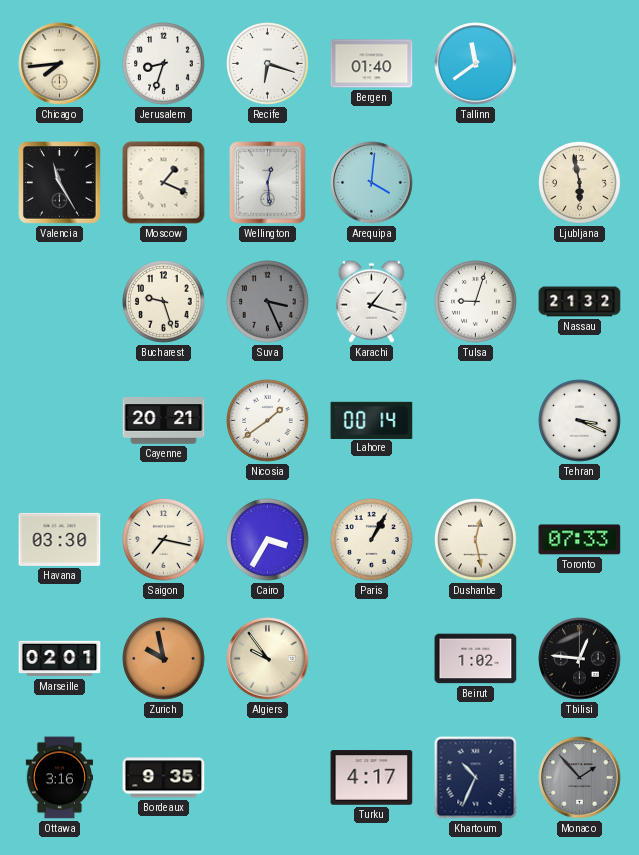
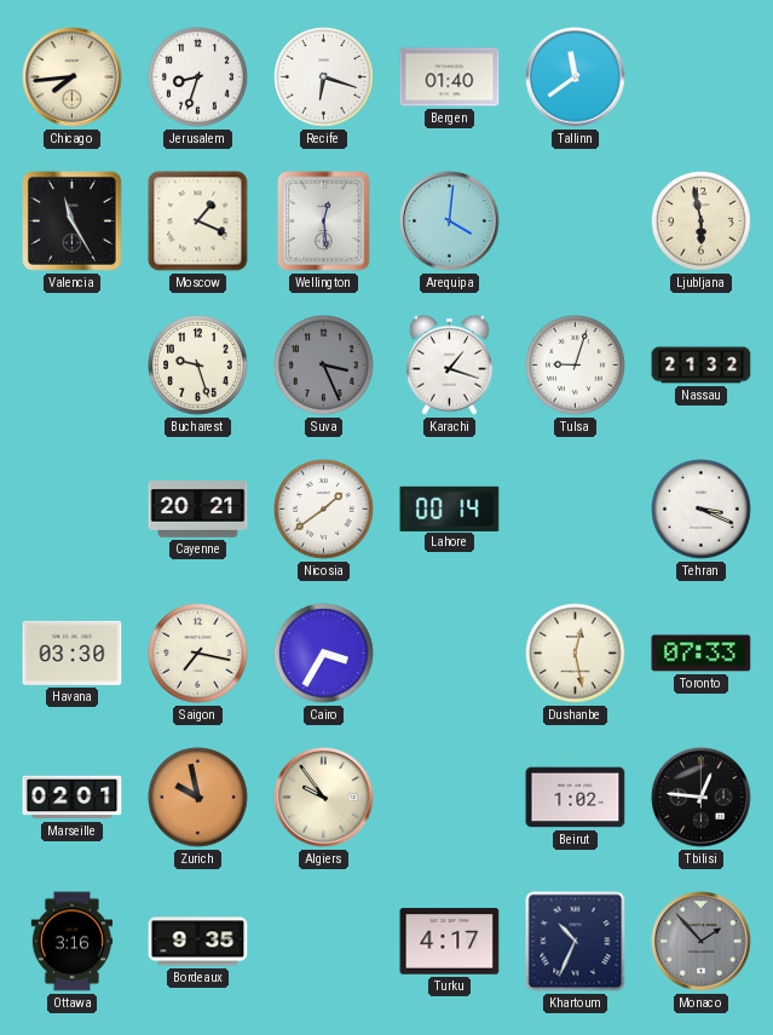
Paris: 1:05 -> none
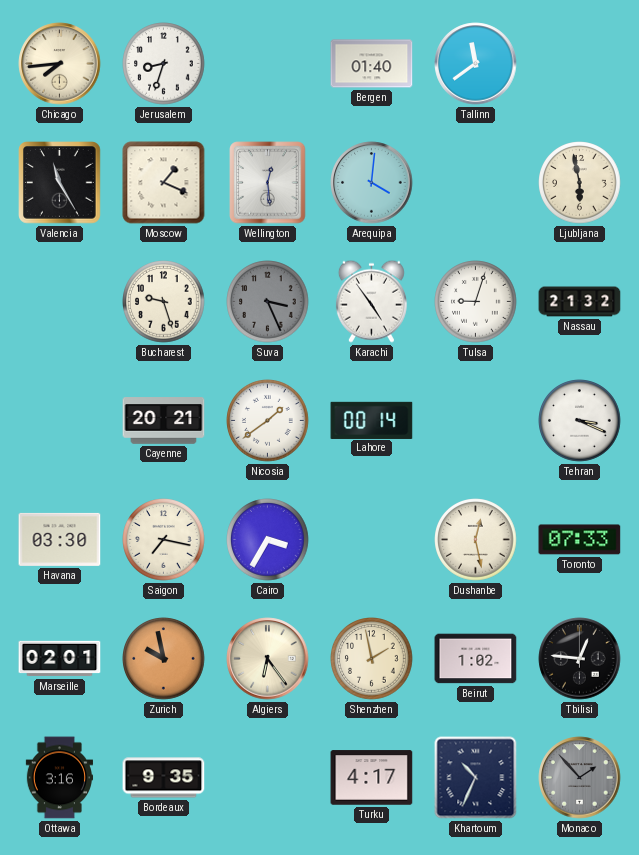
Recife: 6:18 -> none
Karachi: 1:18 -> 4:54
Algiers: 9:54 -> 6:24
Shenzhen: none -> 1:58
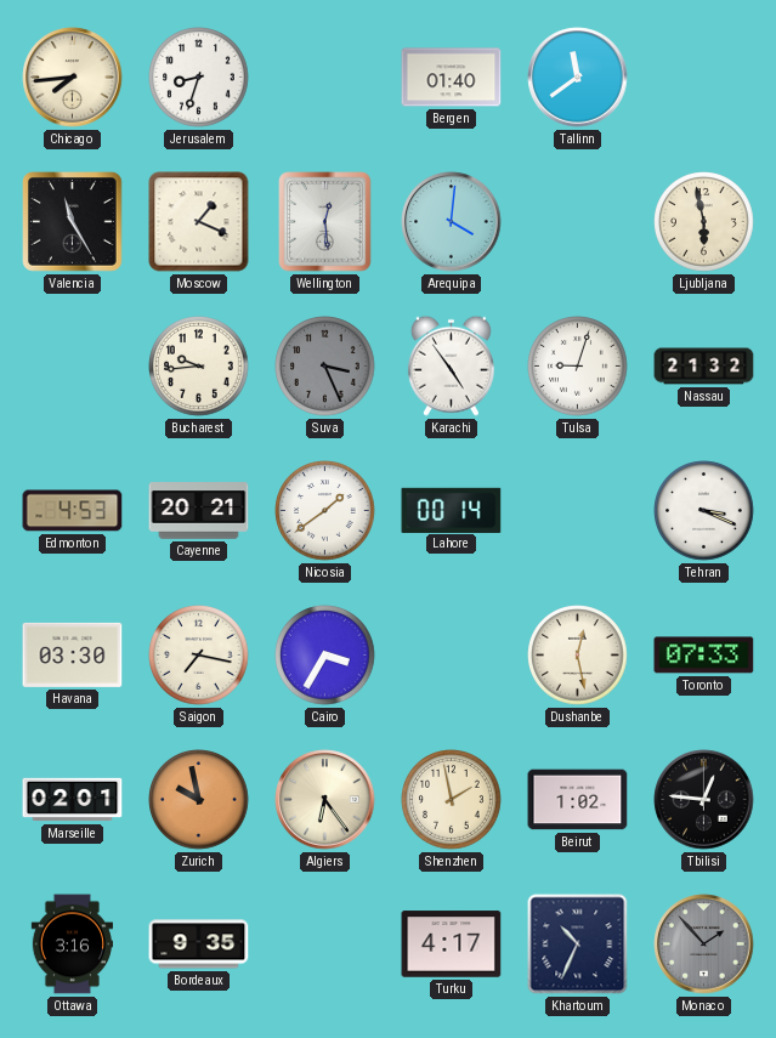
Bucharest: 9:27 -> 9:44
Edmonton: none -> 4:53
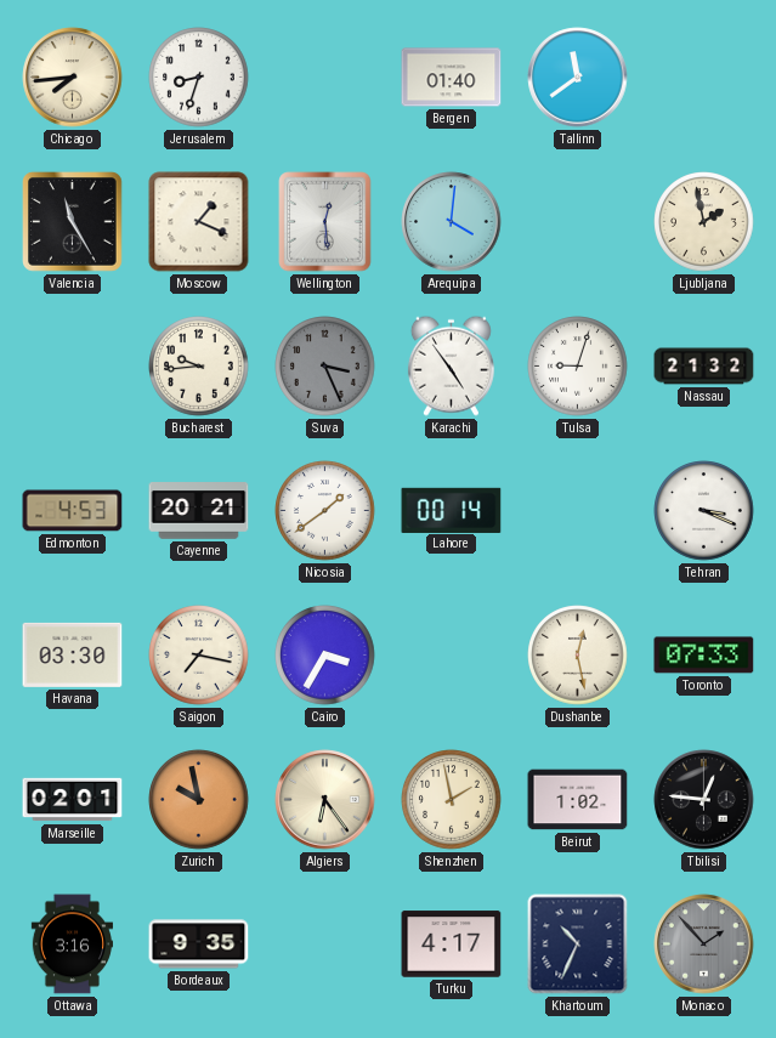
Ljubljana: 5:58 -> 1:58
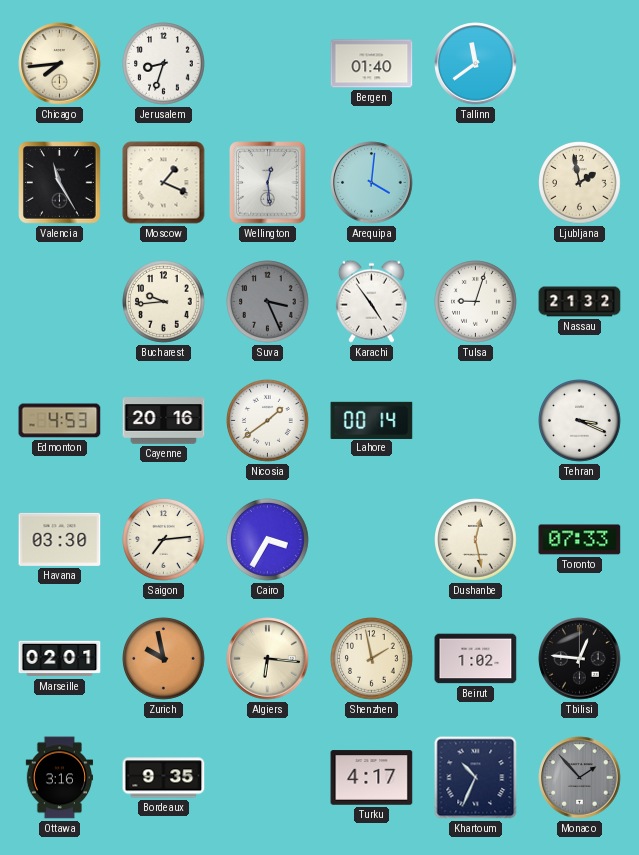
Cayenne: 20:21 -> 20:16
Saigon: 7:17 -> 7:14
Algiers: 6:24 -> 6:16
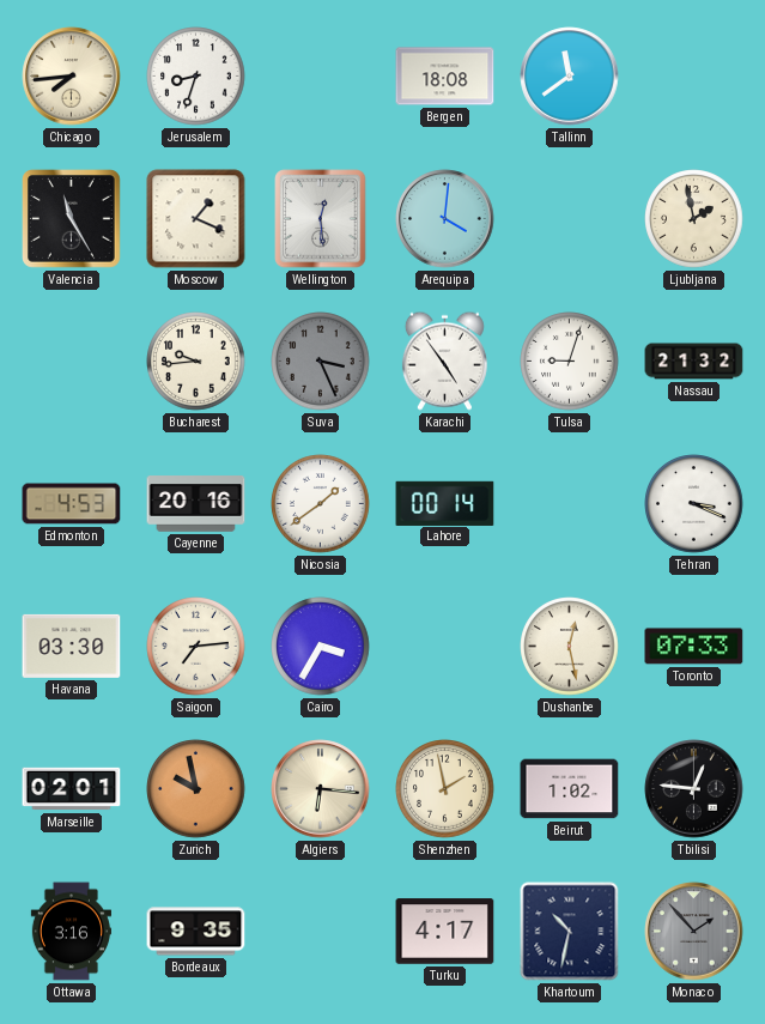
Bergen: 01:40 -> 18:08
Khartoum: 10:34 -> 10:32
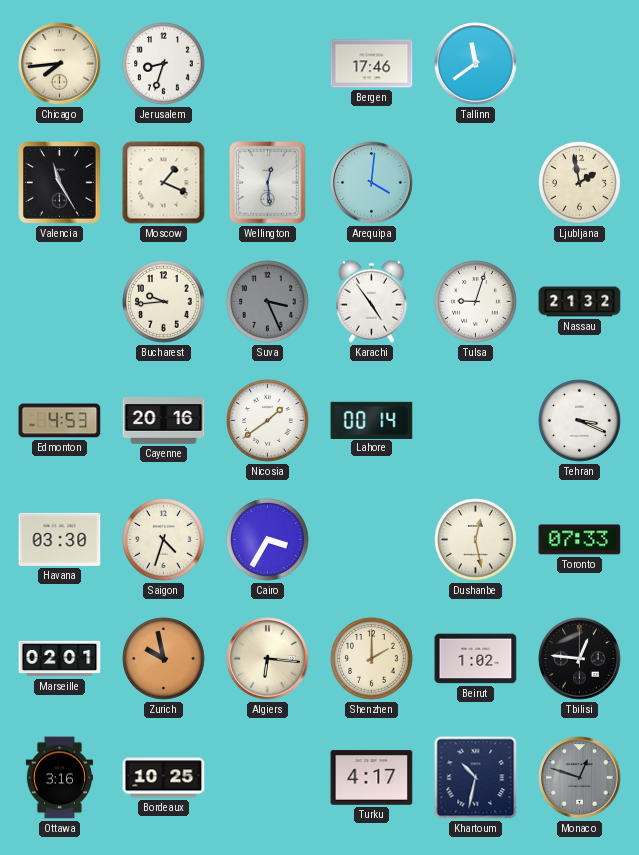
Bergen: 18:08 -> 17:46
Saigon: 7:14 -> 4:33
Shenzhen: 1:58 -> 2:00
Bordeaux: 9:35 -> 10:25
Monaco: 1:53 -> 12:48
